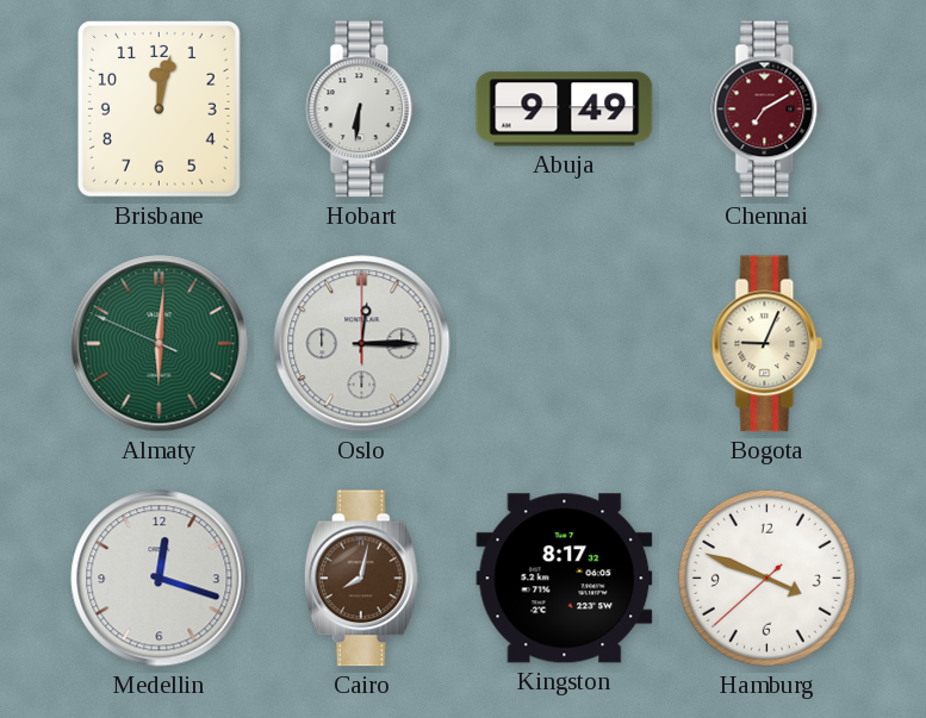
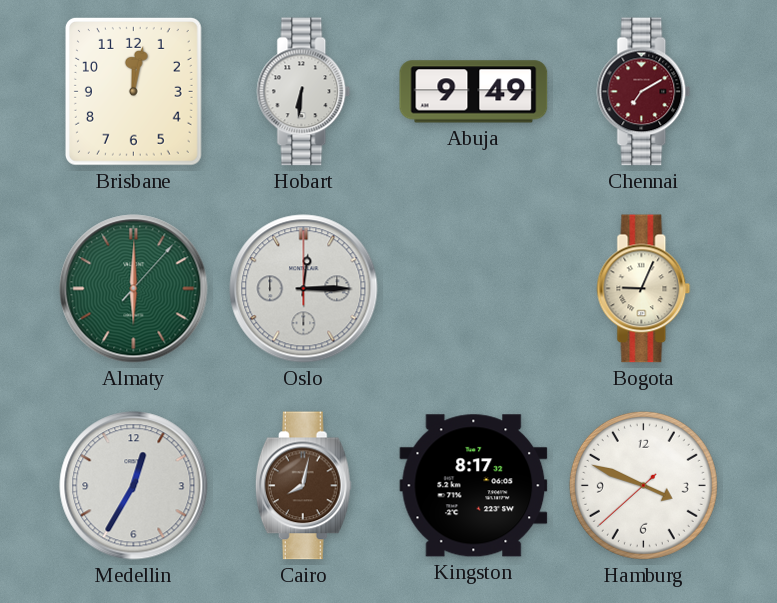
Almaty: 6:00:49 -> 6:00:07
Medellin: 12:18 -> 12:35
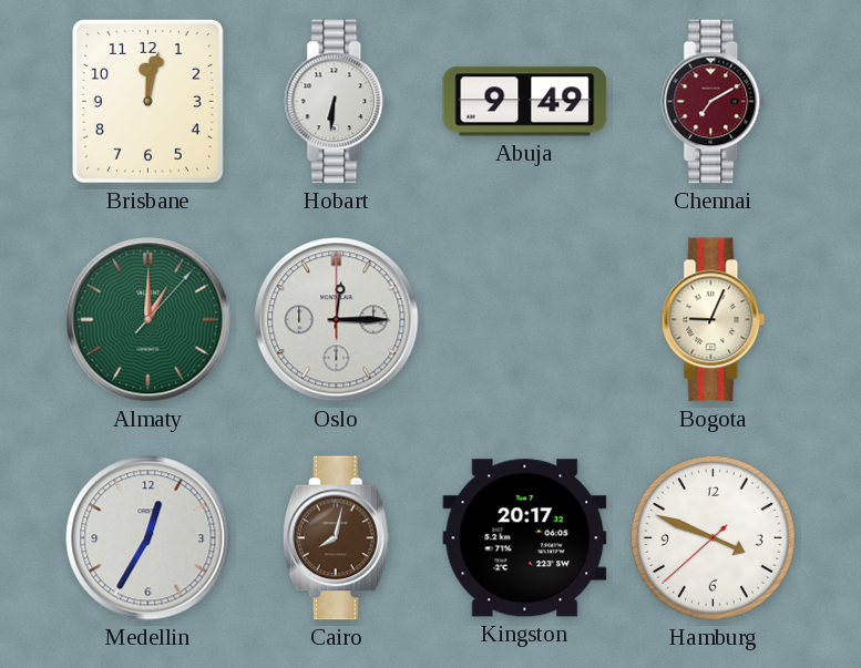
Almaty: 6:00 -> 1:00
Kingston: 8:17 -> 20:17
